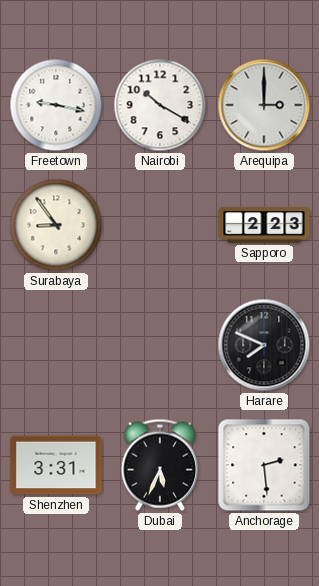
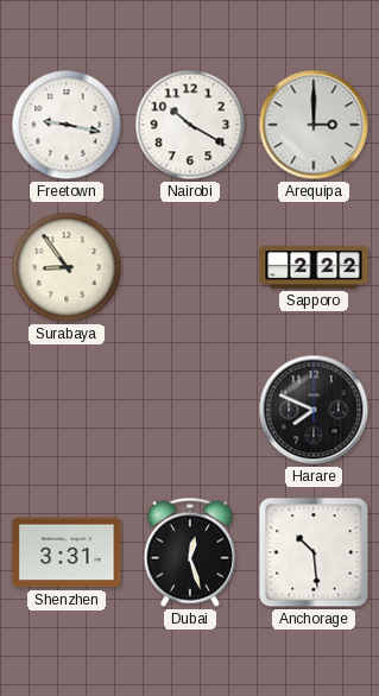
Sapporo: 2:23 -> 2:22
Dubai: 5:34 -> 12:27
Anchorage: 2:29 -> 10:29
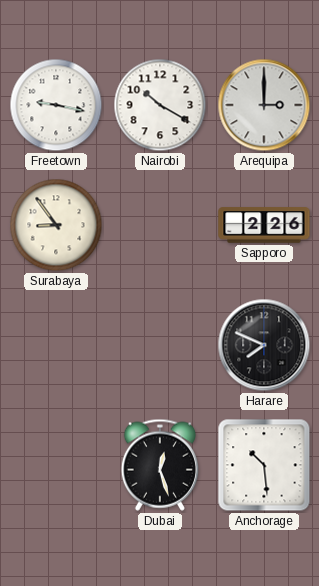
Sapporo: 2:22 -> 2:26
Shenzhen: 3:31 -> none
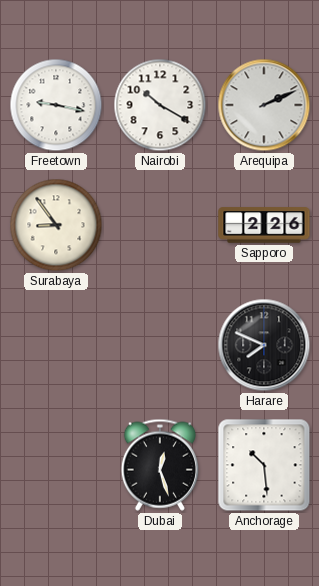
Arequipa: 3:00 -> 2:11
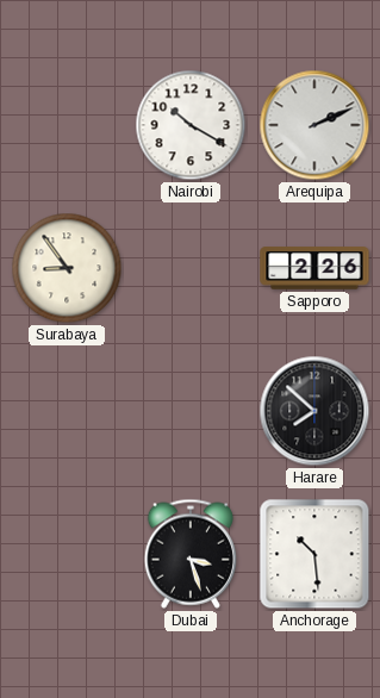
Freetown: 9:17 -> none
Harare: 7:49 -> 7:52
Dubai: 12:27 -> 3:27
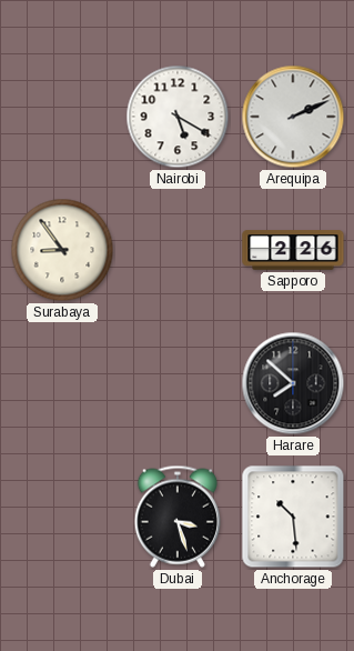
Nairobi: 10:20 -> 5:20
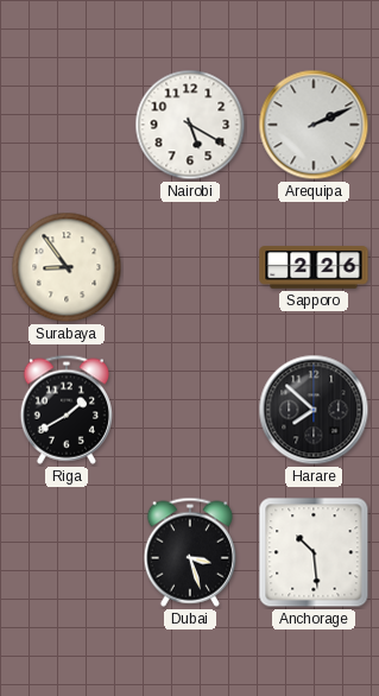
Riga: none -> 1:40
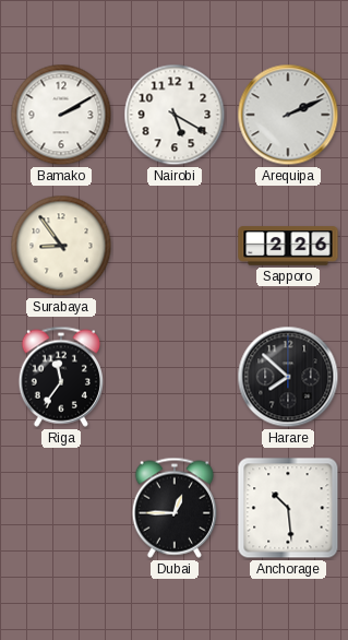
Bamako: none -> 2:10
Riga: 1:40 -> 11:36
Dubai: 3:27 -> 12:45
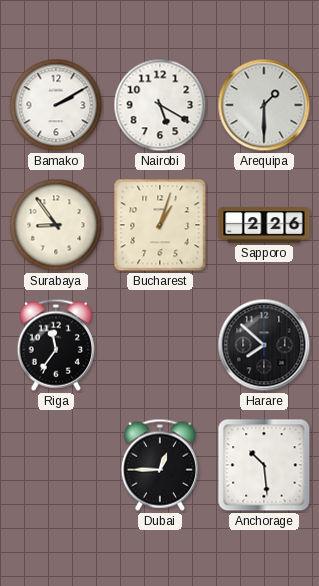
Arequipa: 2:11 -> 1:30
Bucharest: none -> 1:03
